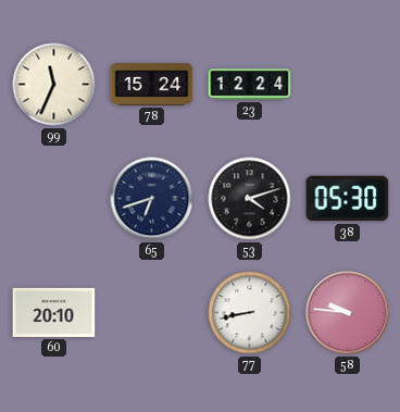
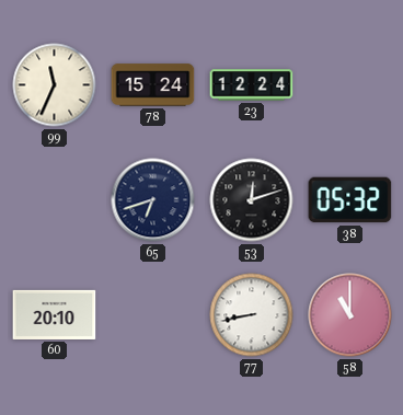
53: 4:12 -> 12:12
38: 05:30 -> 05:32
58: 9:46 -> 11:00
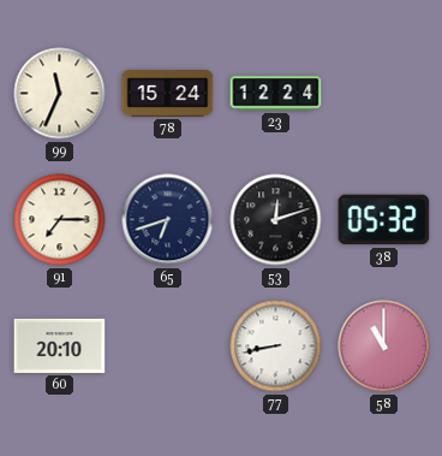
91: none -> 7:15
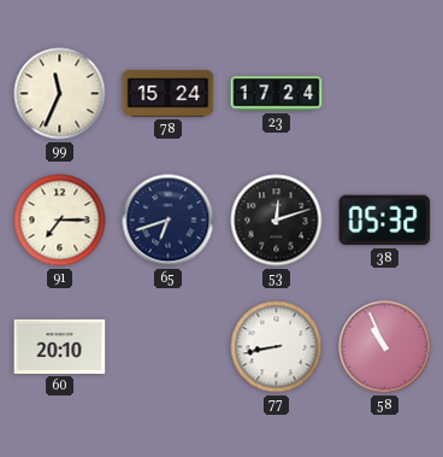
23: 12:24 -> 17:24
58: 11:00 -> 10:56
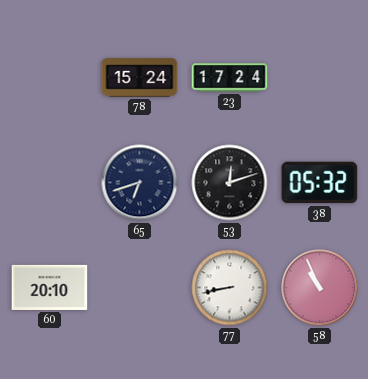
99: 11:34 -> none
91: 7:15 -> none
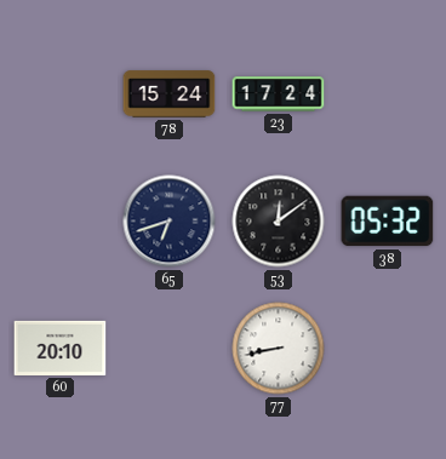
53: 12:12 -> 12:09
58: 10:56 -> none
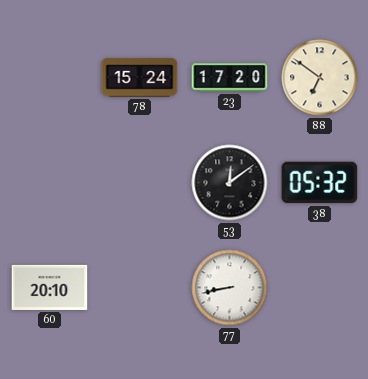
23: 17:24 -> 17:20
88: none -> 6:51
65: 6:42 -> none
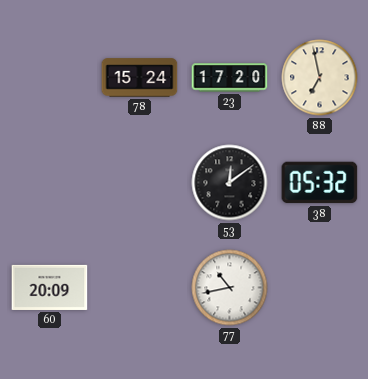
88: 6:51 -> 6:58
60: 20:10 -> 20:09
77: 8:43 -> 10:43
